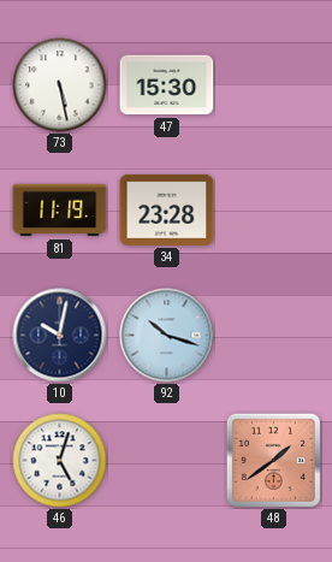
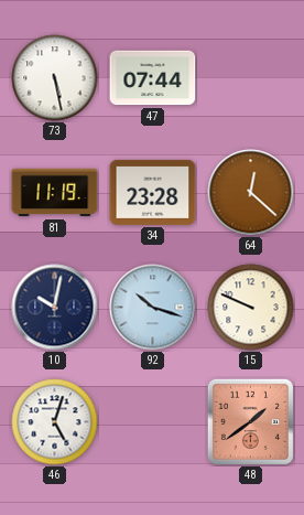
47: 15:30 -> 07:44
64: none -> 12:22
15: none -> 9:49
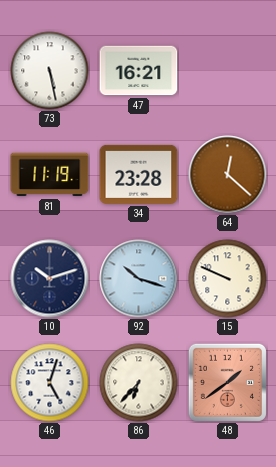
47: 07:44 -> 16:21
10: 10:02 -> 10:12
86: none -> 6:37
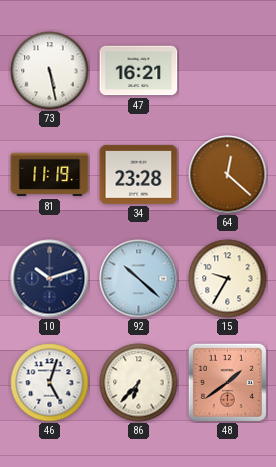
92: 10:18 -> 10:22
15: 9:49 -> 9:35
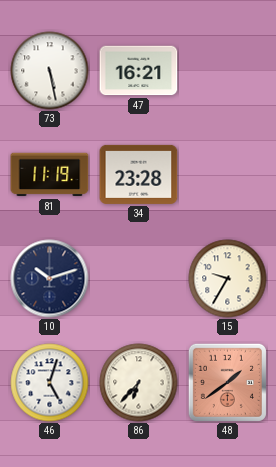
64: 12:22 -> none
92: 10:22 -> none
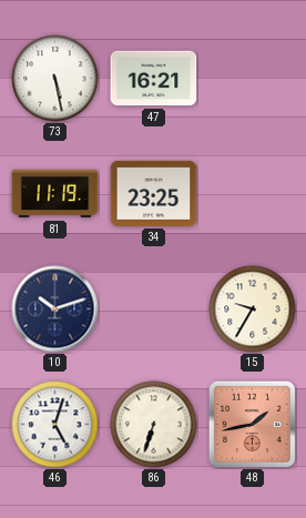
34: 23:28 -> 23:25
86: 6:37 -> 6:33
48: 1:39 -> 1:43
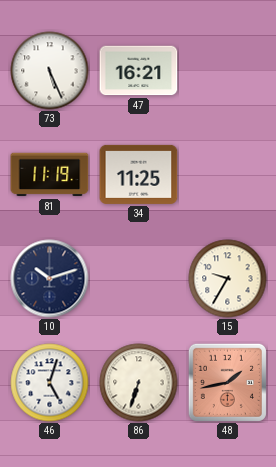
73: 5:28 -> 5:26
34: 23:25 -> 11:25
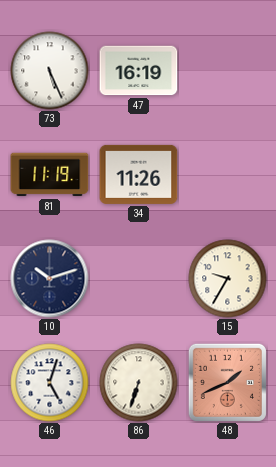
47: 16:21 -> 16:19
34: 11:25 -> 11:26
48: 1:43 -> 1:41
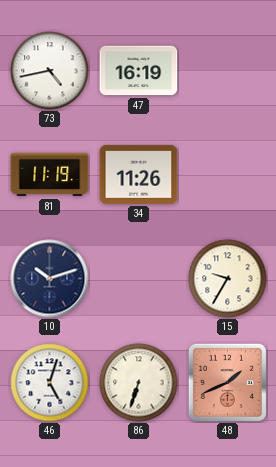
73: 5:26 -> 4:43
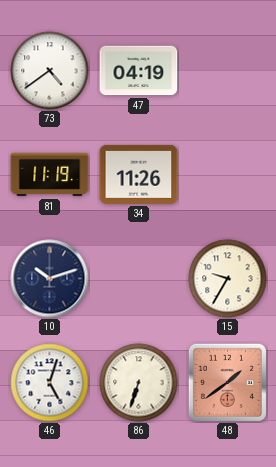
73: 4:43 -> 4:39
47: 16:19 -> 04:19
48: 1:41 -> 1:39
